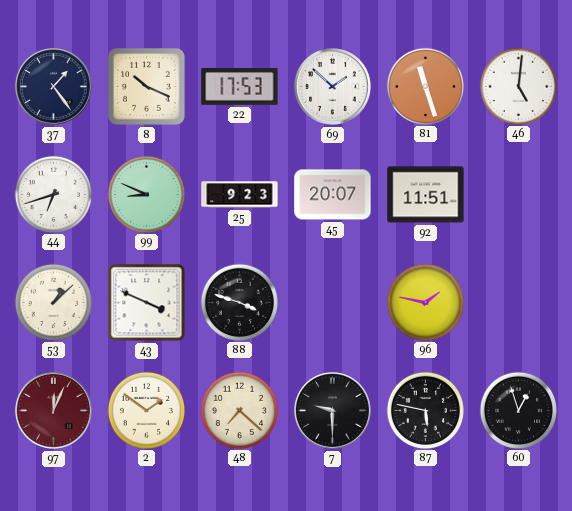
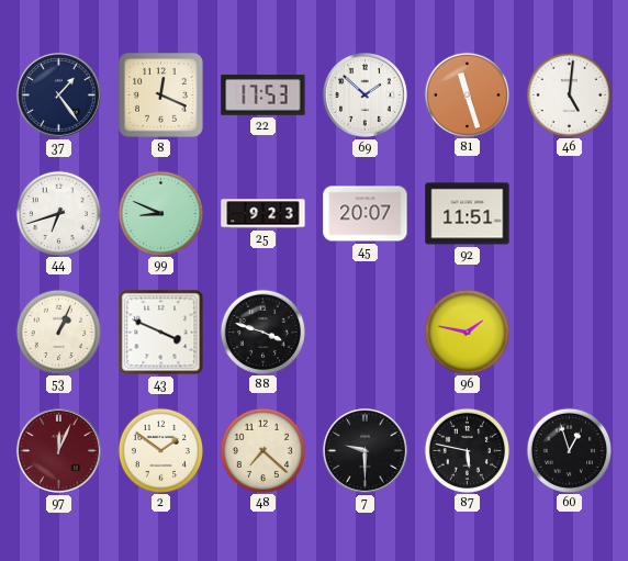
8: 10:19 -> 12:19
53: 1:08 -> 1:04
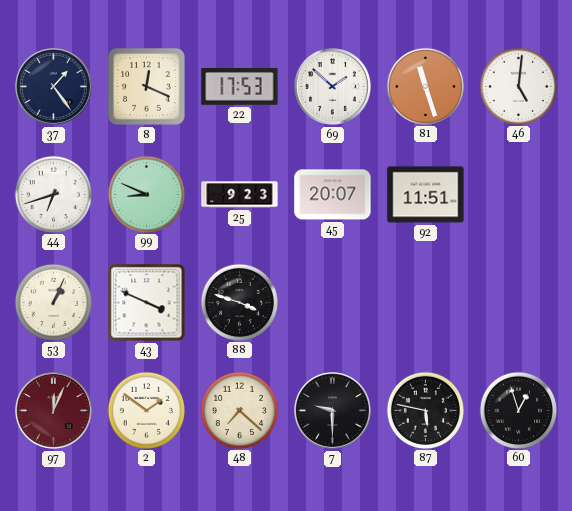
96: 1:47 -> none
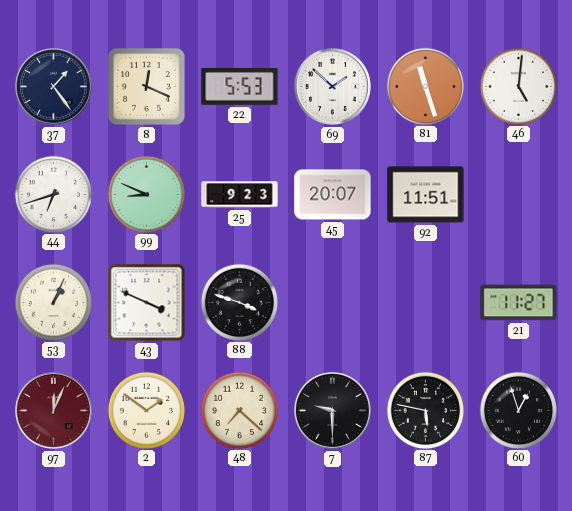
22: 17:53 -> 5:53
21: none -> 11:27
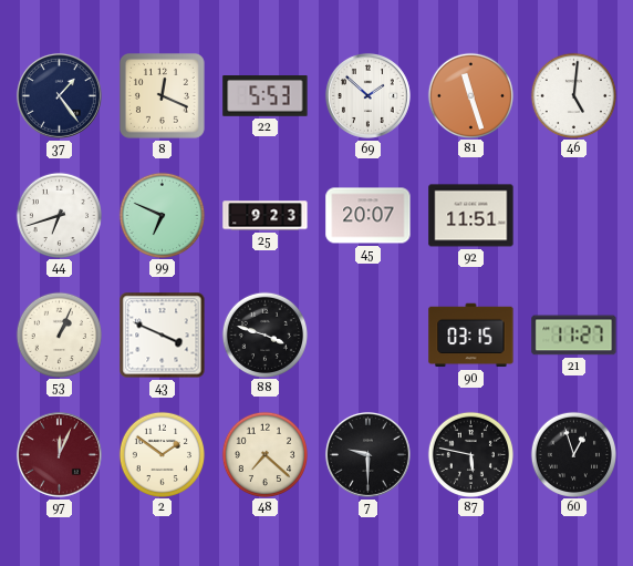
99: 8:49 -> 6:49
90: none -> 03:15
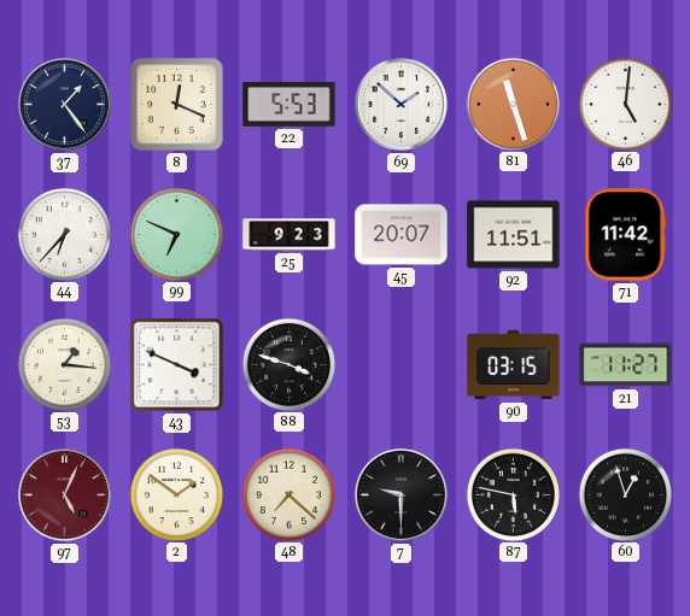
44: 6:42 -> 6:37
71: none -> 11:42
53: 1:04 -> 1:16
97: 12:04 -> 5:04
